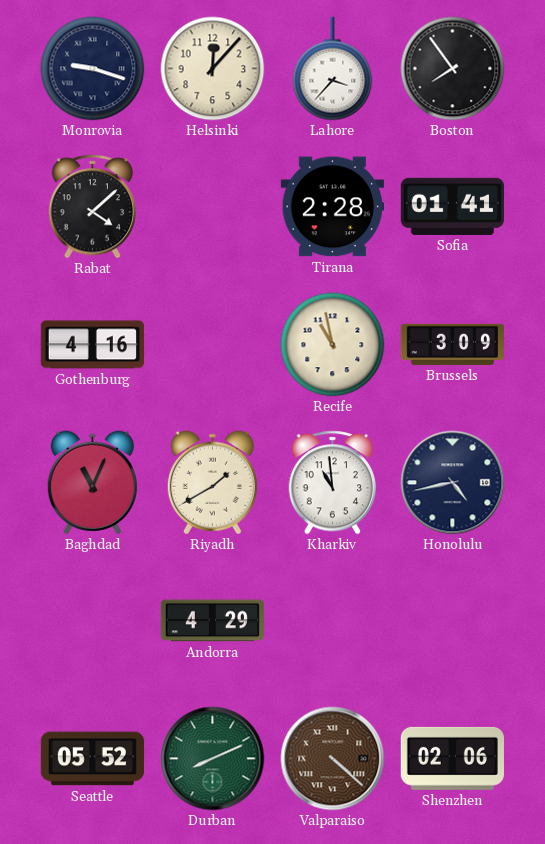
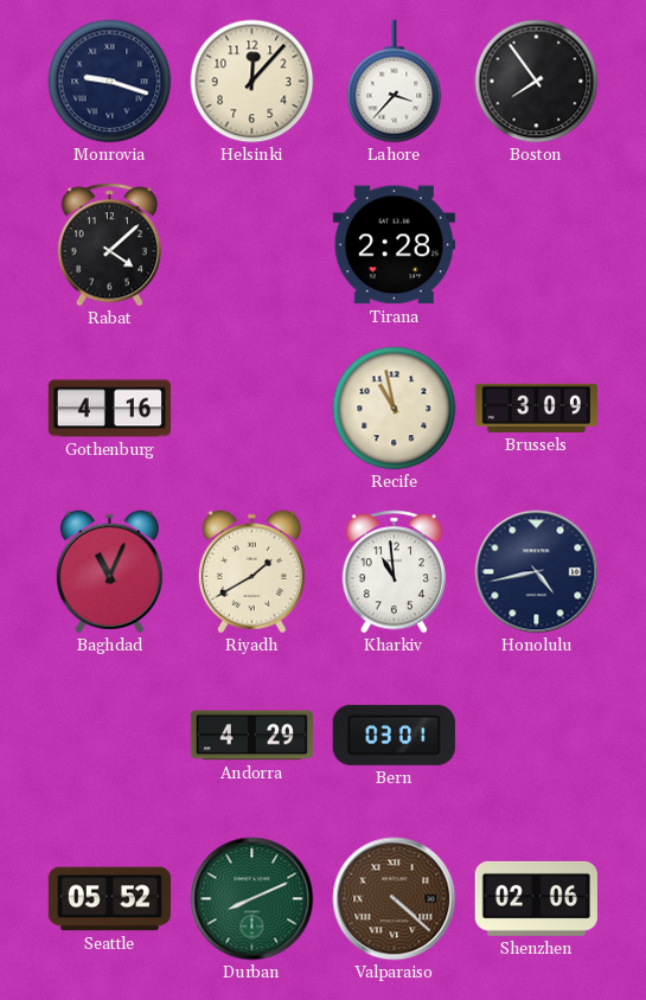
Sofia: 01:41 -> none
Bern: none -> 03:01
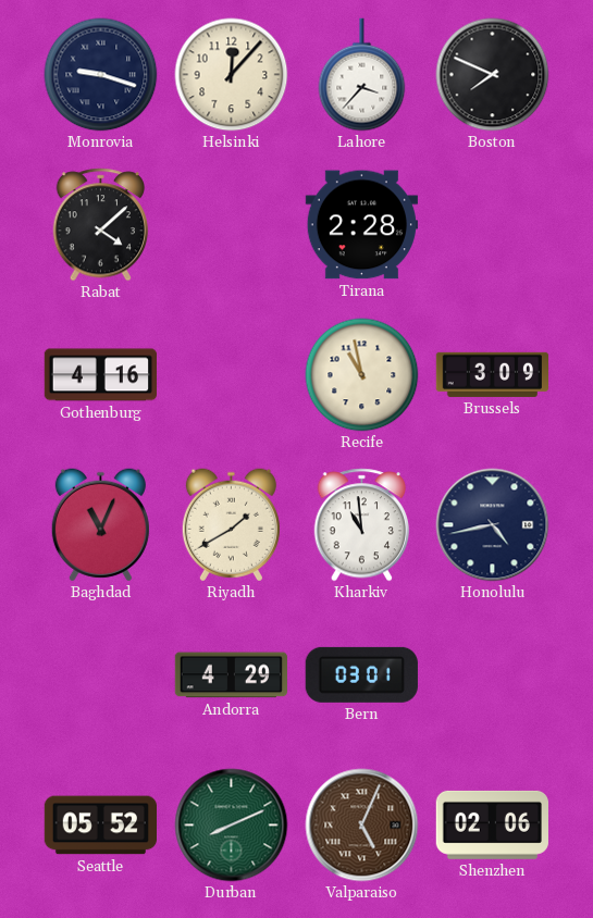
Boston: 7:54 -> 7:49
Valparaiso: 4:22 -> 5:04
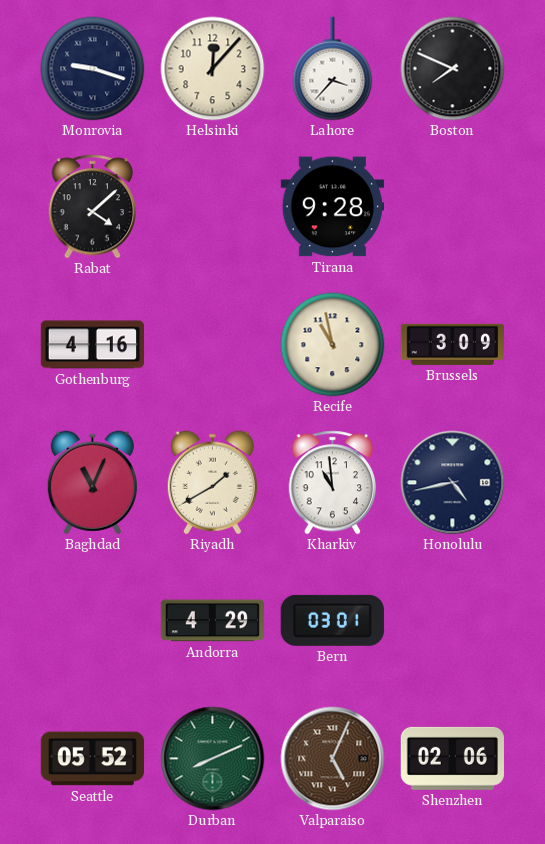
Tirana: 2:28 -> 9:28
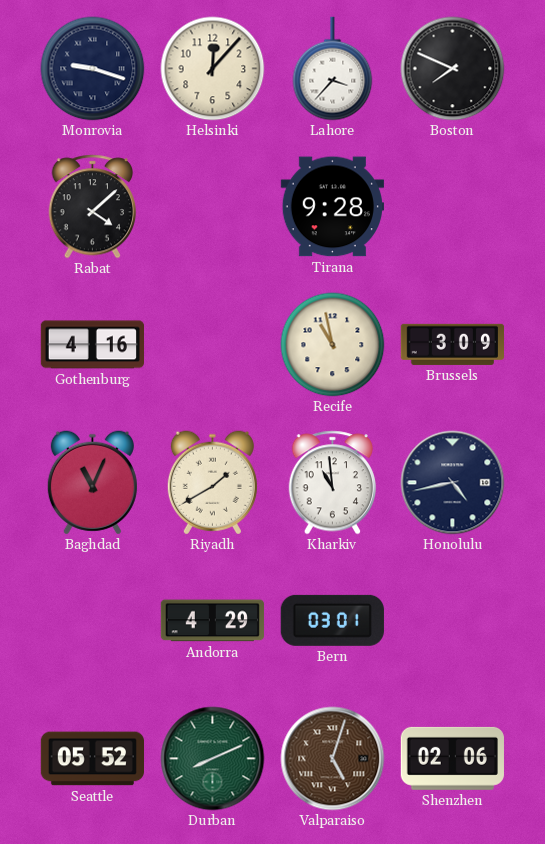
Valparaiso: 5:04 -> 5:03
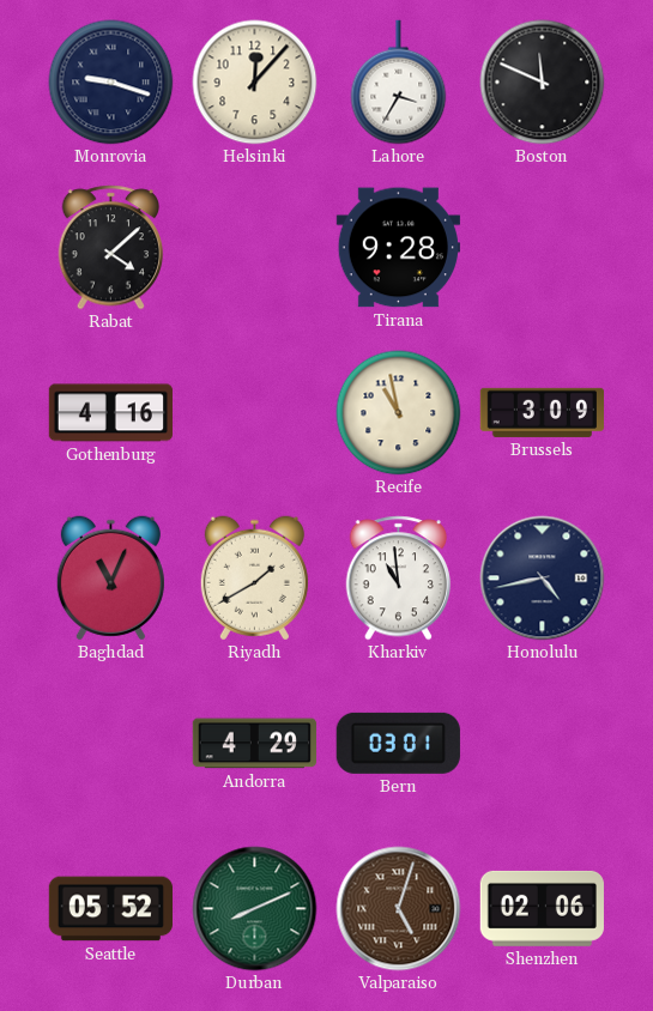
Lahore: 3:37 -> 3:35
Boston: 7:49 -> 11:49
